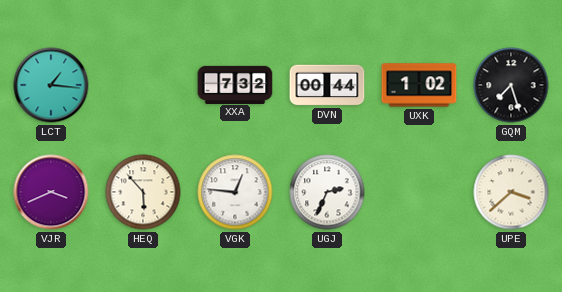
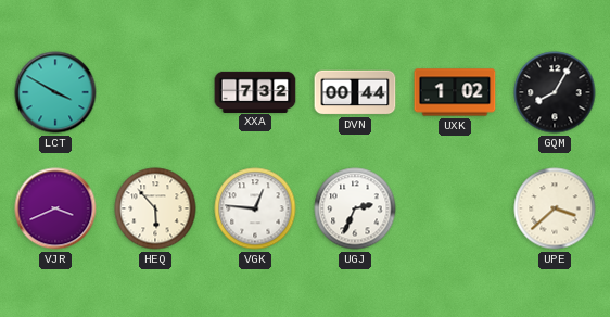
LCT: 1:16 -> 3:50
GQM: 7:27 -> 8:05
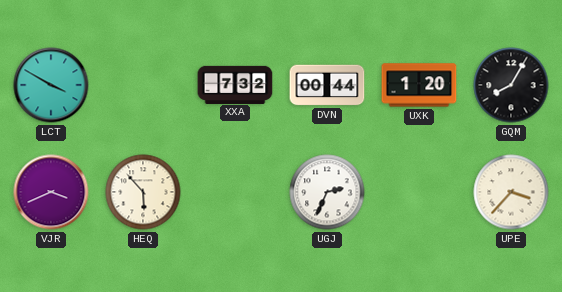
UXK: 1:02 -> 1:20
VGK: 12:46 -> none
UPE: 3:38 -> 3:37
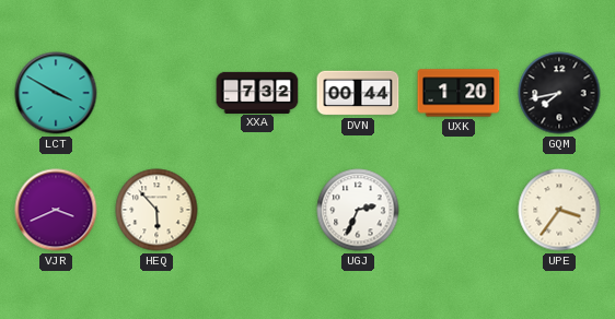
GQM: 8:05 -> 7:43
UPE: 3:37 -> 3:36
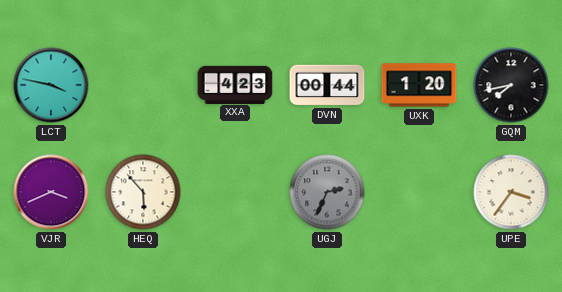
LCT: 3:50 -> 3:47
XXA: 7:32 -> 4:23
UGJ dial: white -> grey
